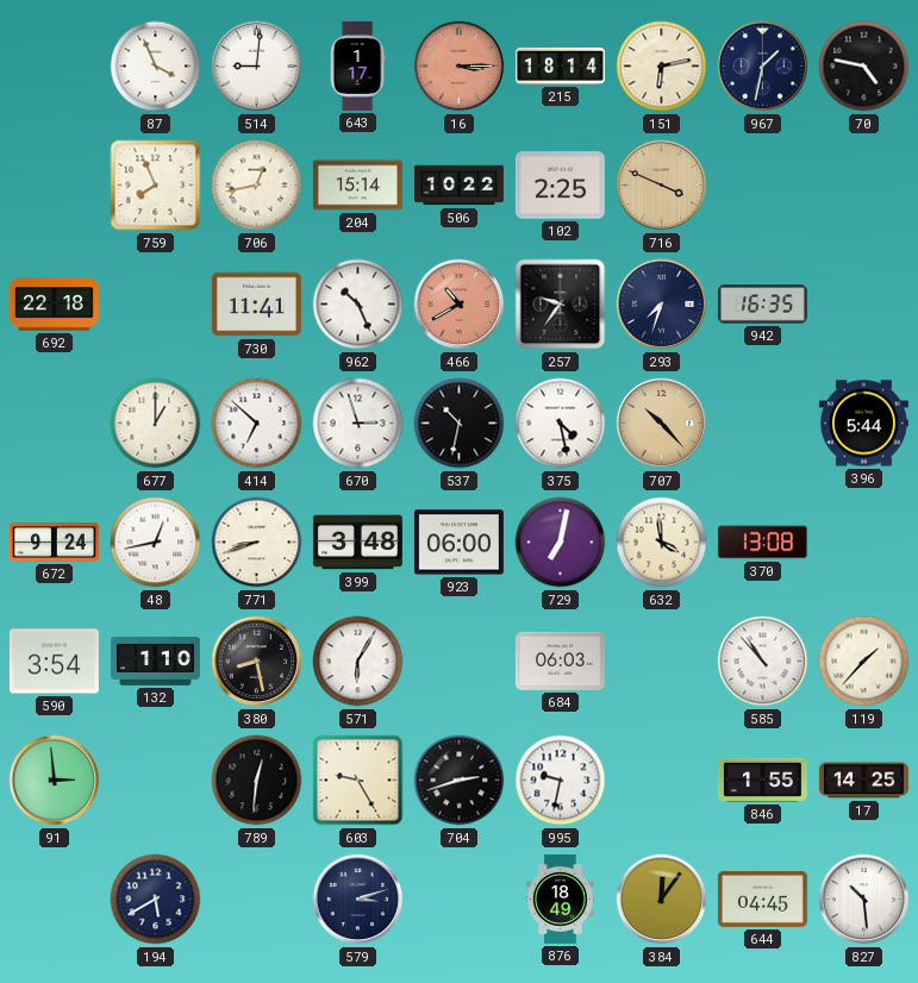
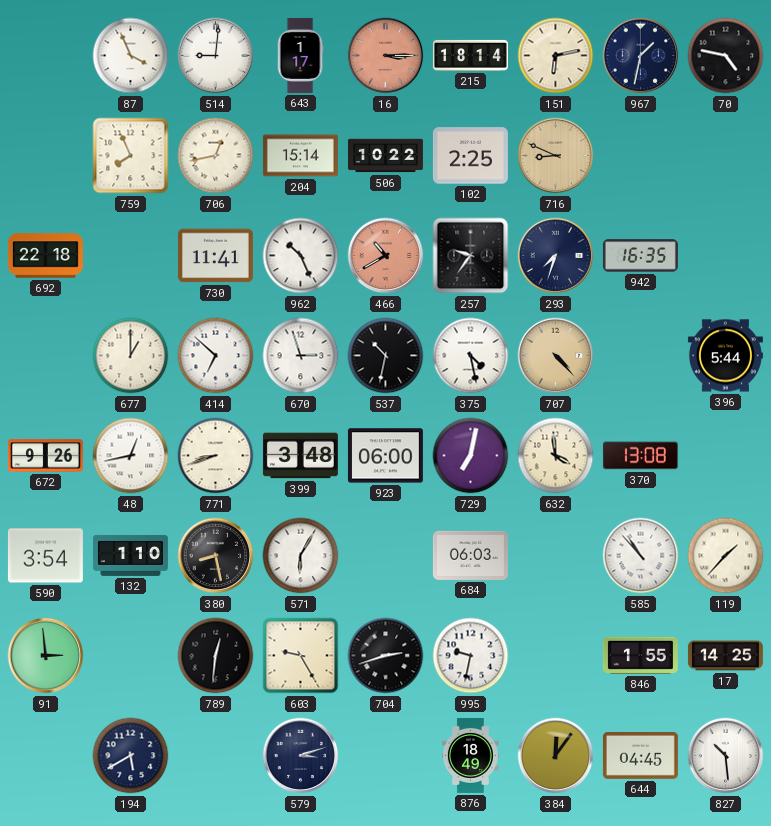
716: 3:49 -> 8:49
707: 10:23 -> 4:23
672: 9:24 -> 9:26
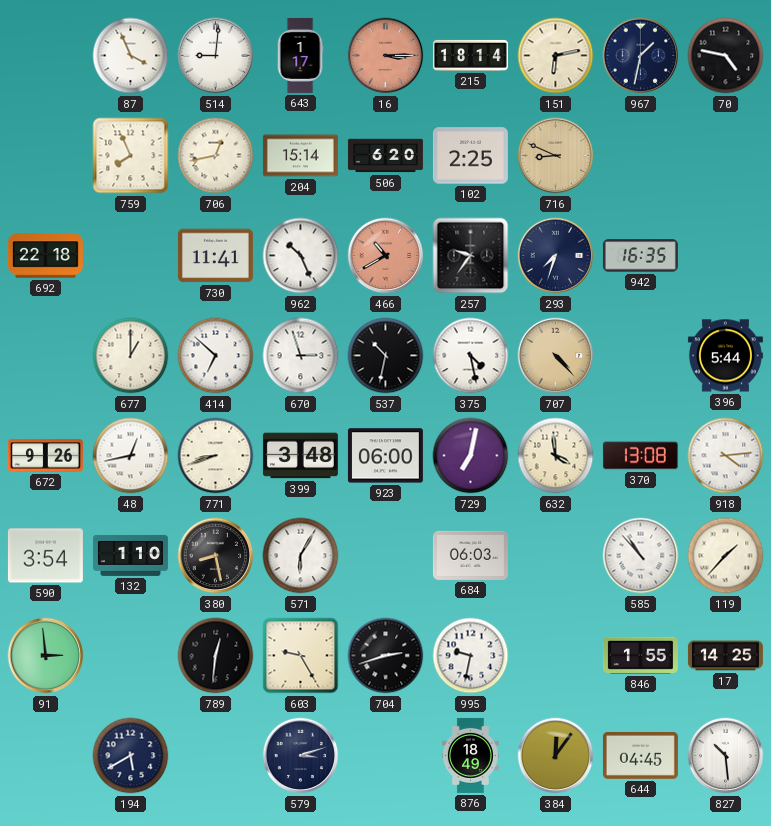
506: 10:22 -> 6:20
918: none -> 4:14
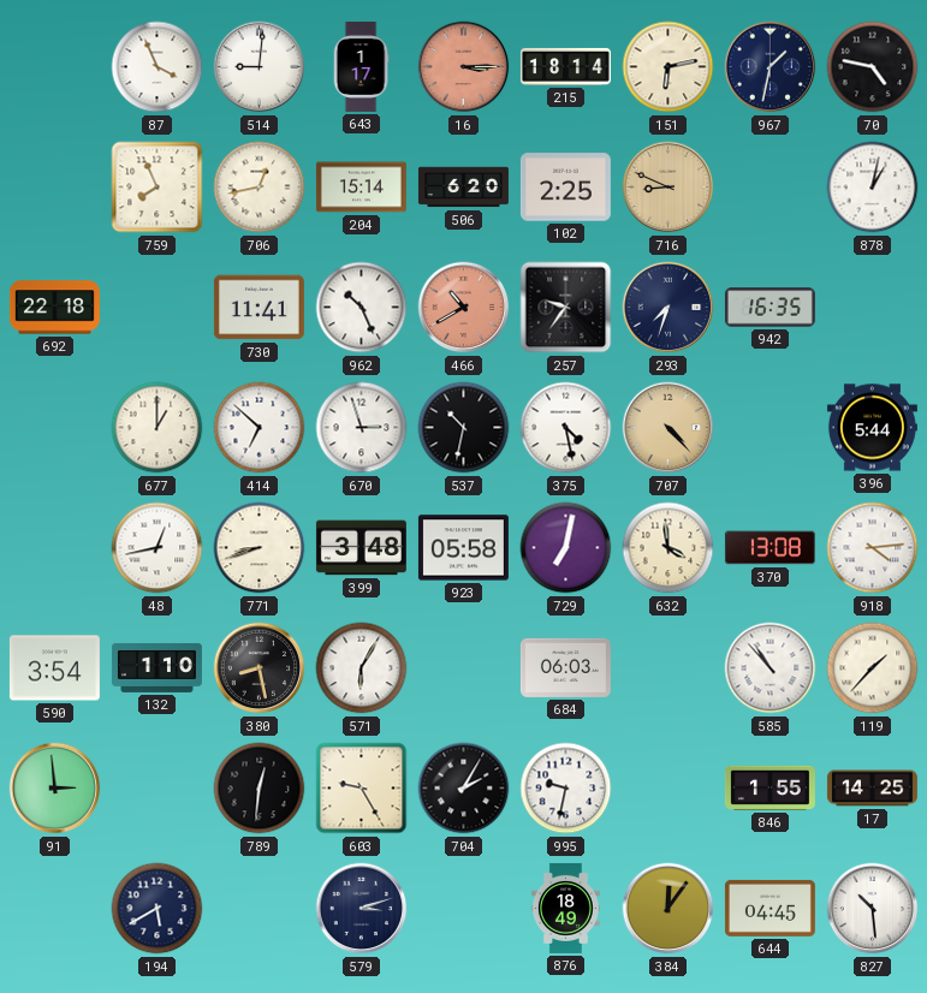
878: none -> 1:02
672: 9:26 -> none
923: 06:00 -> 05:58
704: 2:42 -> 2:05
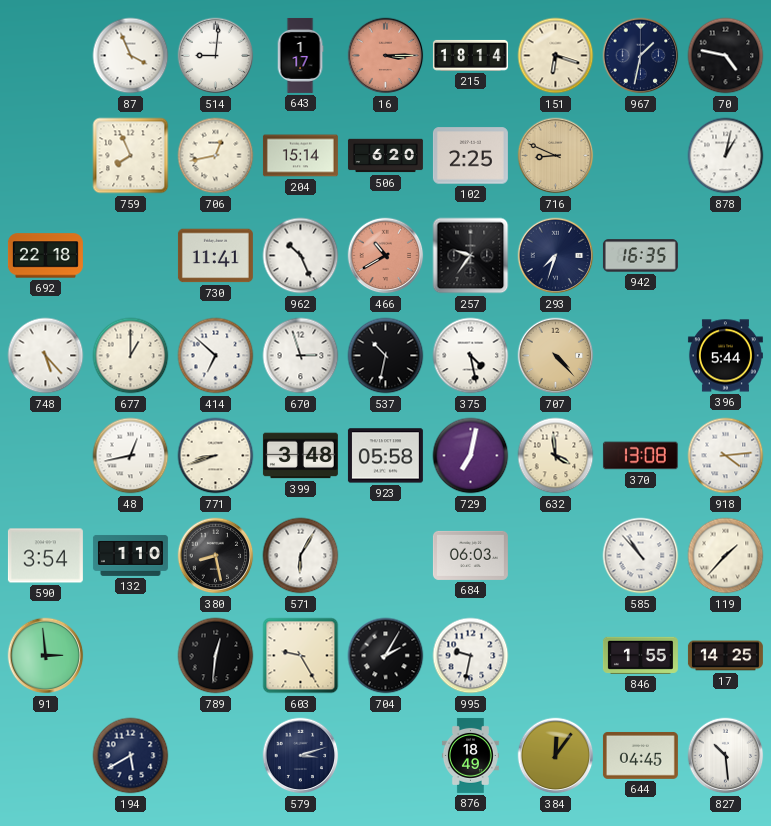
151: 6:13 -> 6:18
748: none -> 5:23
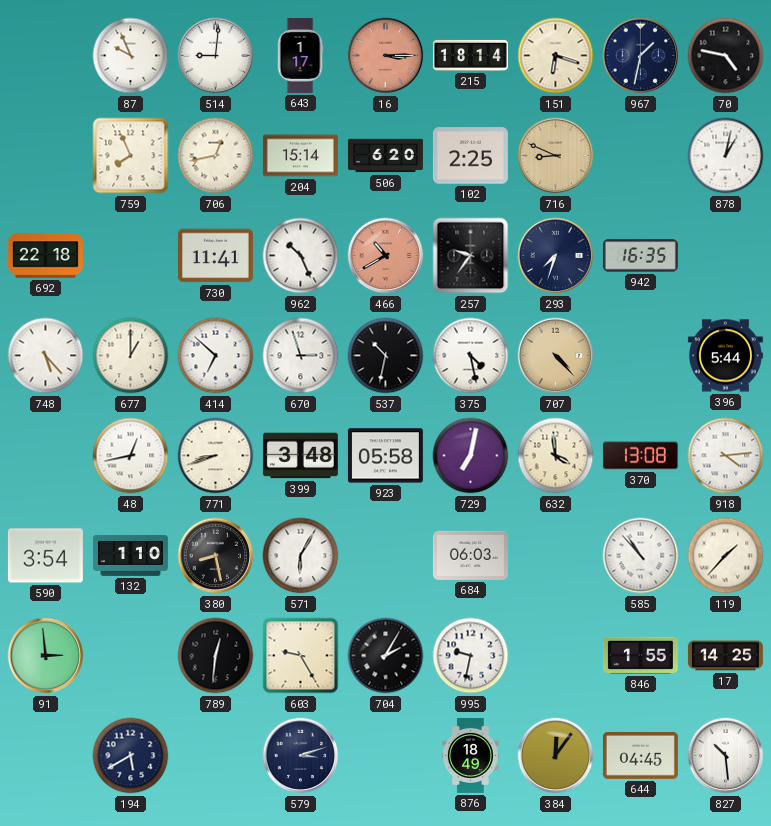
87: 3:56 -> 9:56
